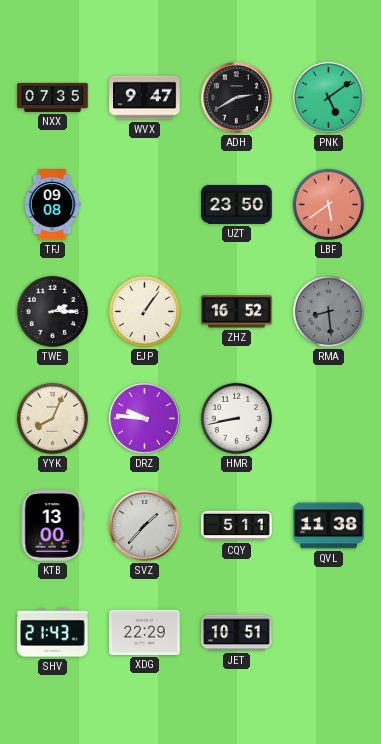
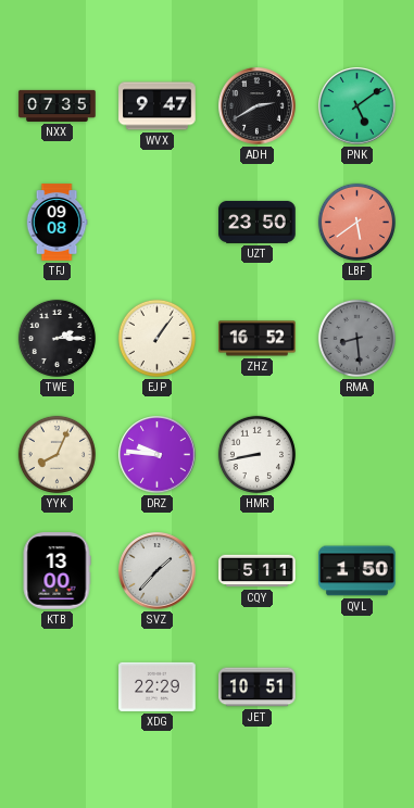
QVL: 11:38 -> 1:50
SHV: 21:43 -> none
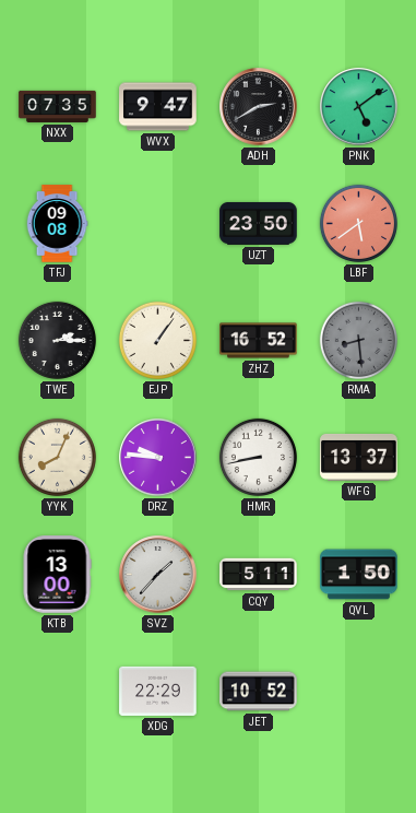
WFG: none -> 13:37
JET: 10:51 -> 10:52
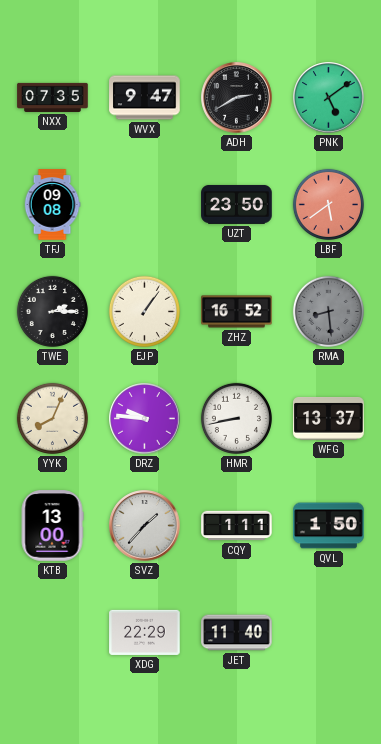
CQY: 5:11 -> 1:11
JET: 10:52 -> 11:40
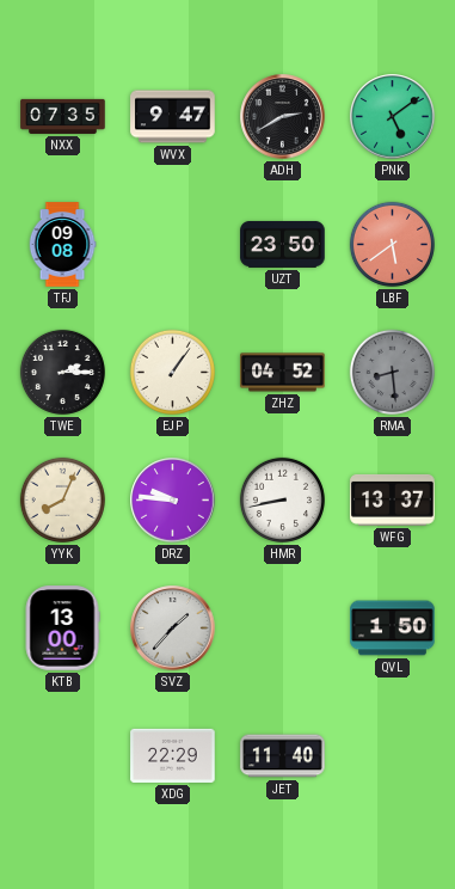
ZHZ: 16:52 -> 04:52
CQY: 1:11 -> none
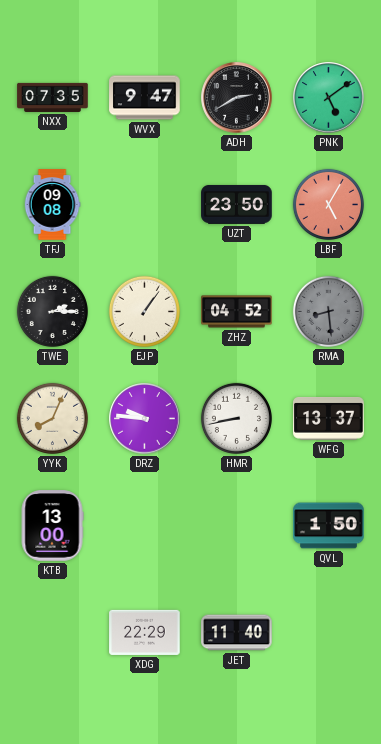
LBF: 5:39 -> 5:05
SVZ: 1:37 -> none
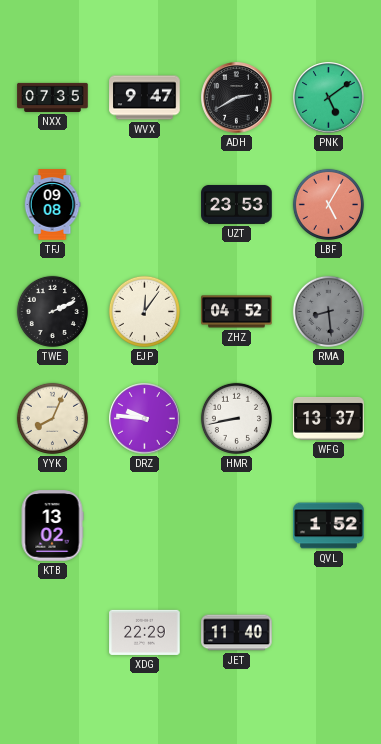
UZT: 23:50 -> 23:53
TWE: 2:15 -> 2:11
EJP: 1:06 -> 12:06
KTB: 13:00 -> 13:02
QVL: 1:50 -> 1:52
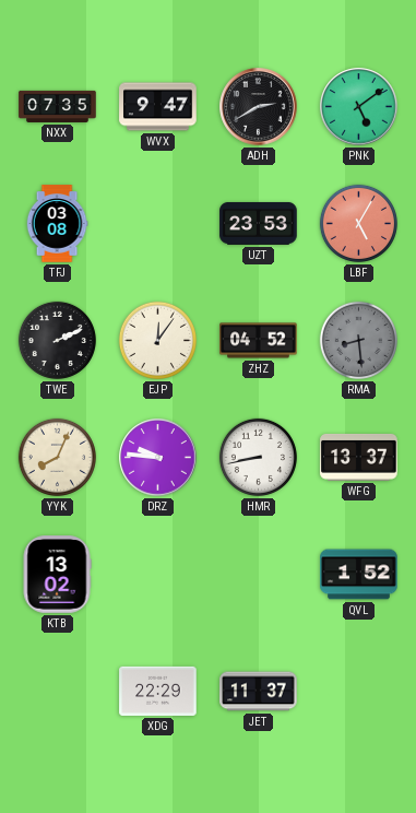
TFJ: 09:08 -> 03:08
JET: 11:40 -> 11:37
